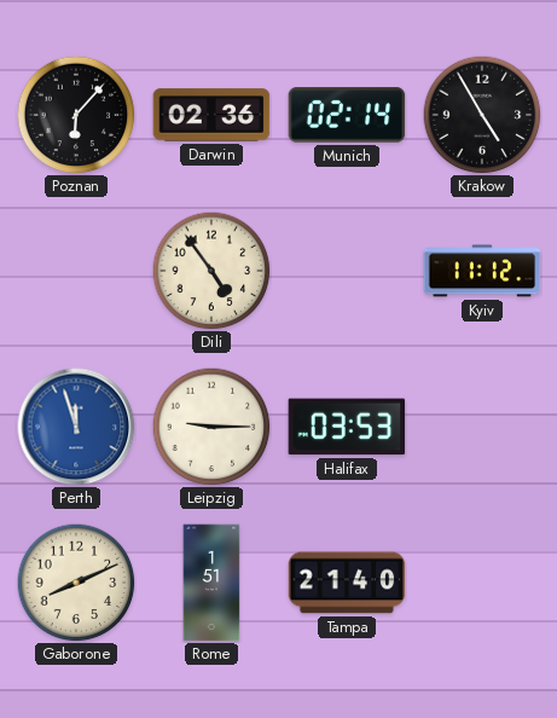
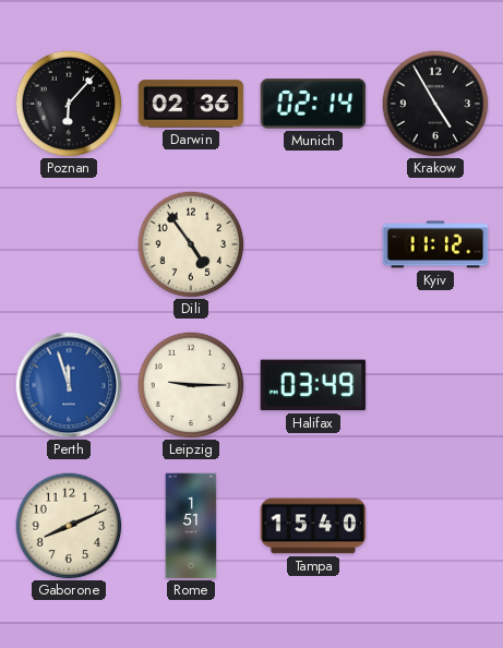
Halifax: 03:53 -> 03:49
Tampa: 21:40 -> 15:40
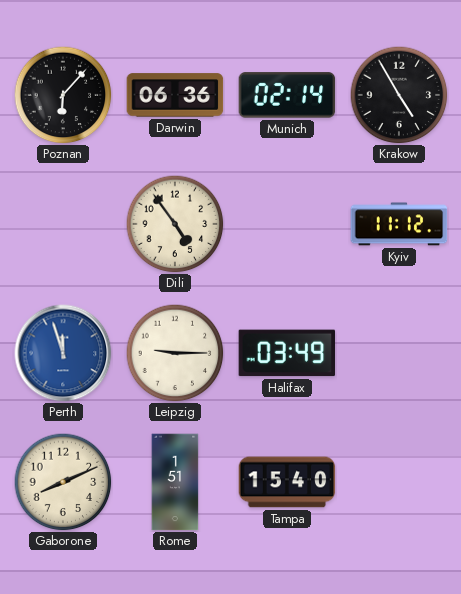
Darwin: 02:36 -> 06:36
